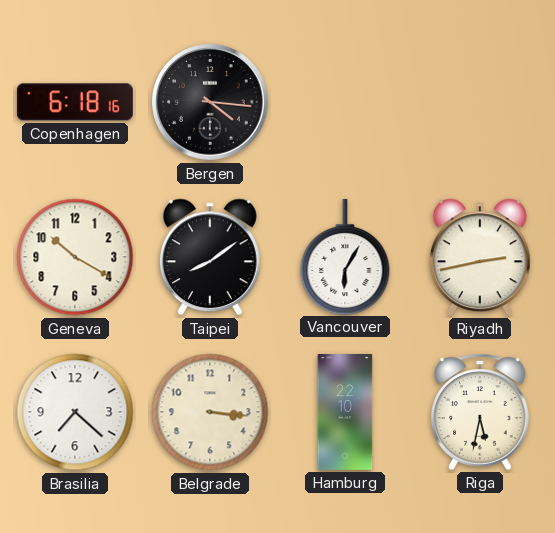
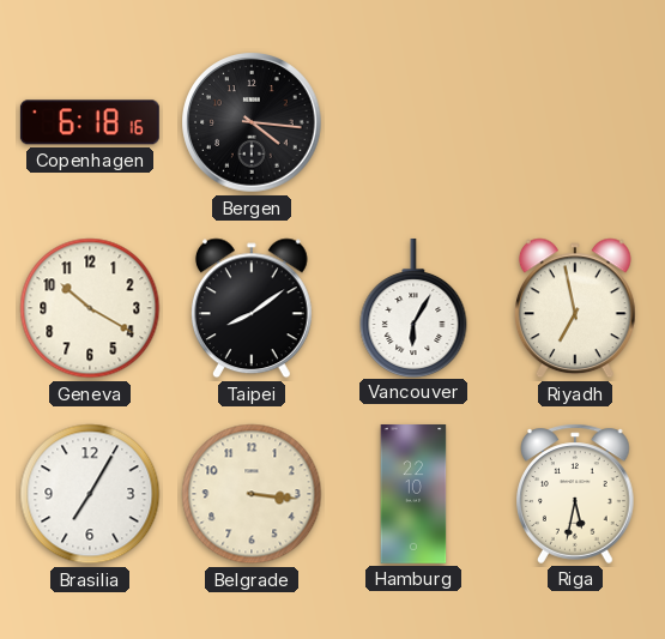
Riyadh: 2:43 -> 6:58
Brasilia: 7:22 -> 7:05
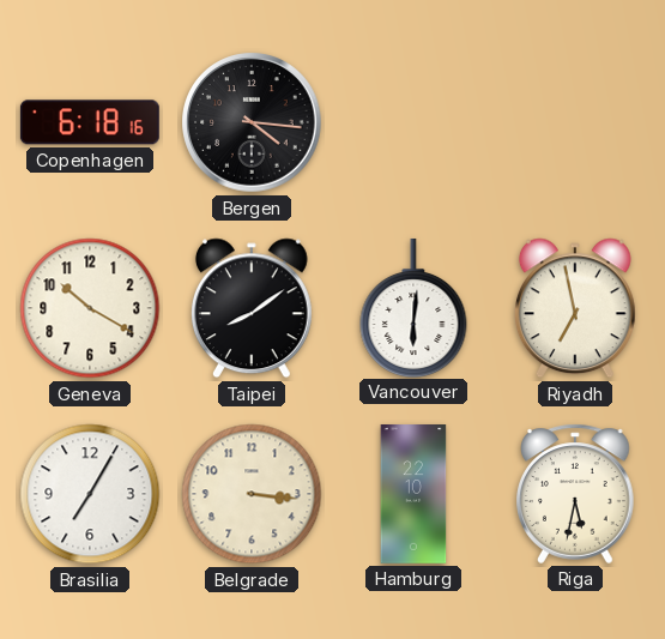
Vancouver: 6:05 -> 6:01
